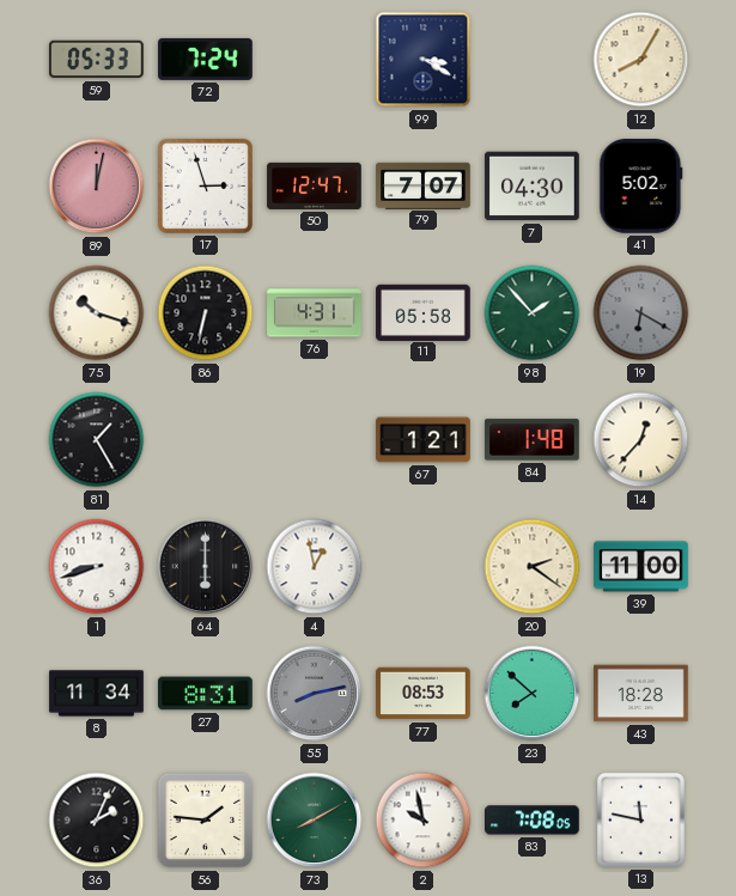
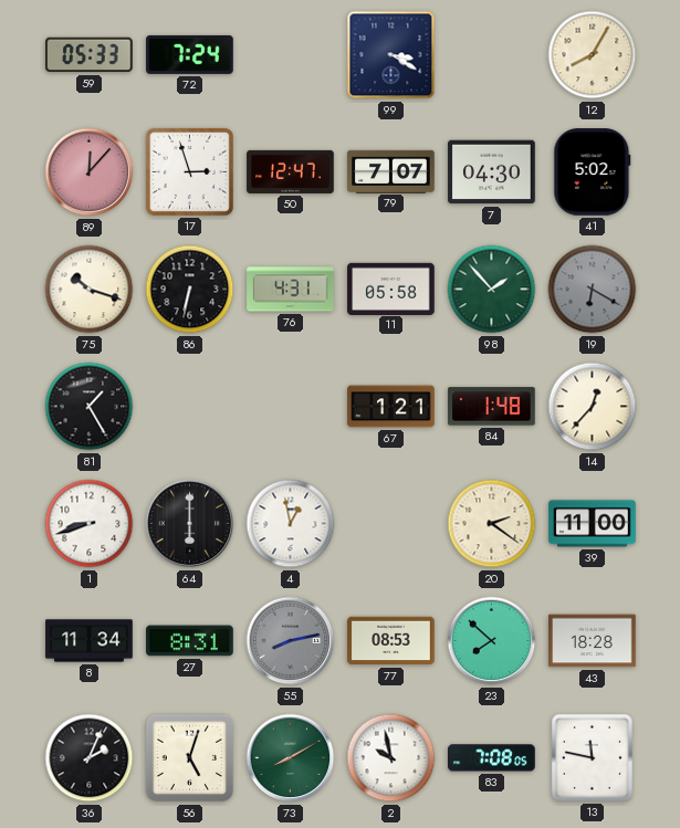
89: 12:02 -> 12:07
56: 1:46 -> 5:03
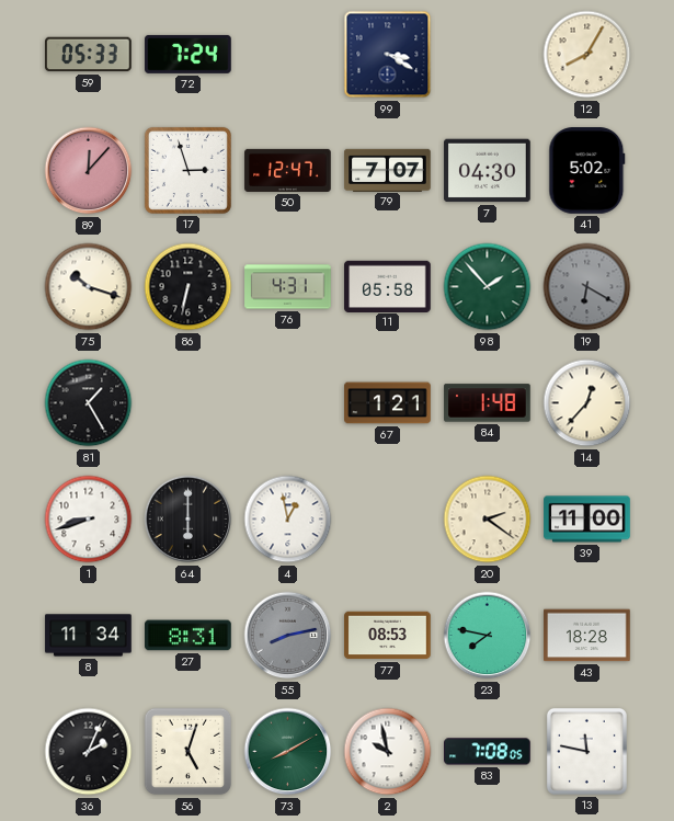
23: 7:52 -> 7:47
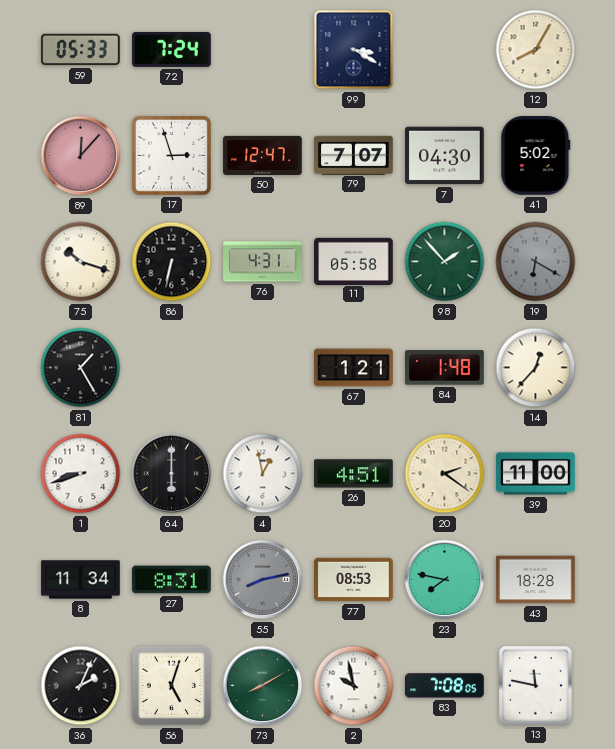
26: none -> 4:51
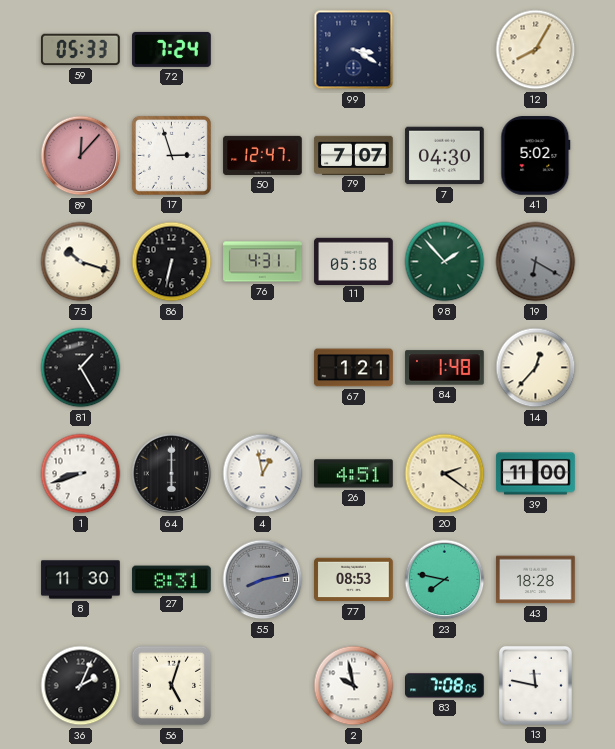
8: 11:34 -> 11:30
73: 8:10 -> none
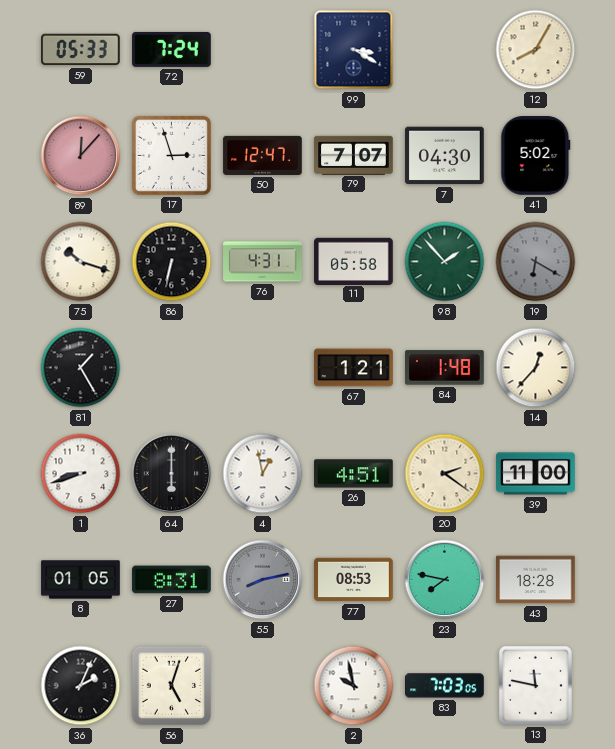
8: 11:30 -> 01:05
83: 7:08 -> 7:03
